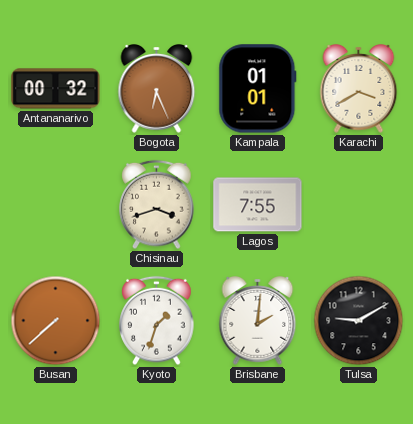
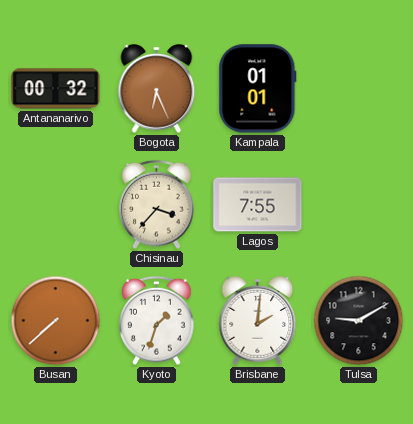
Karachi: 3:40 -> none
Chisinau: 3:42 -> 3:37
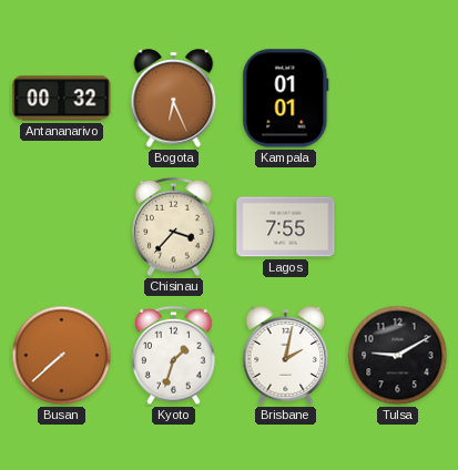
Brisbane: 2:01 -> 2:02
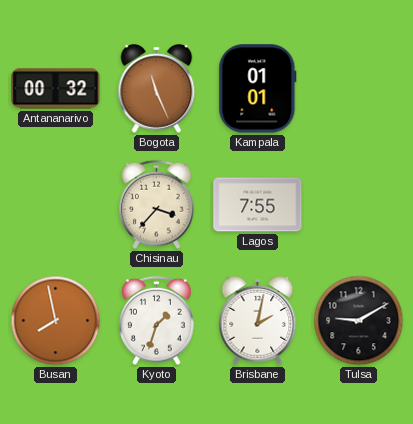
Bogota: 6:26 -> 11:26
Busan: 7:38 -> 7:58
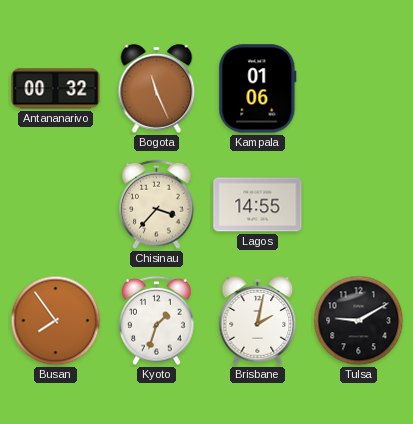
Kampala: 01:01 -> 01:06
Lagos: 7:55 -> 14:55
Busan: 7:58 -> 7:54
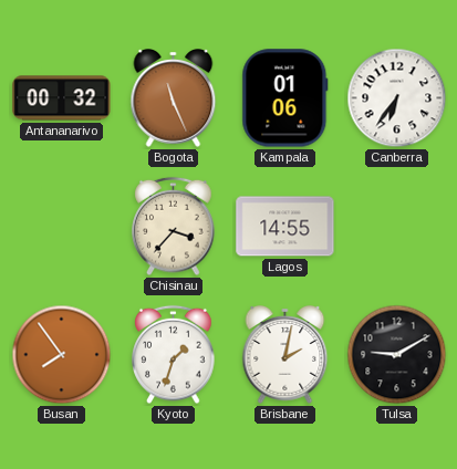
Canberra: none -> 6:36
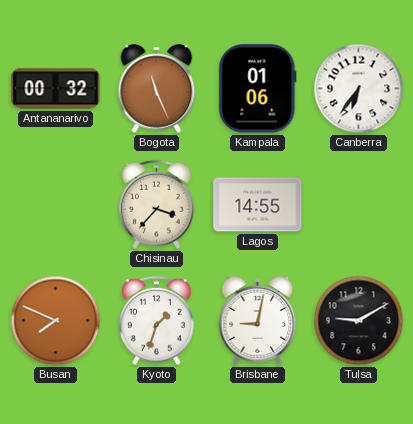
Busan: 7:54 -> 7:49
Brisbane: 2:02 -> 9:02
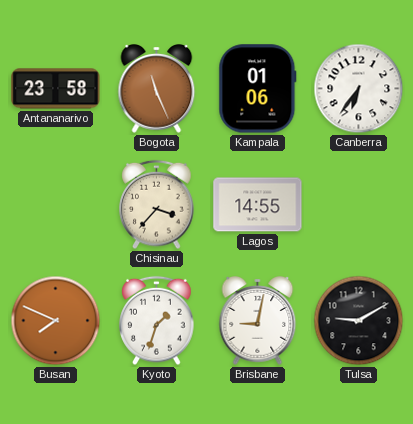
Antananarivo: 00:32 -> 23:58
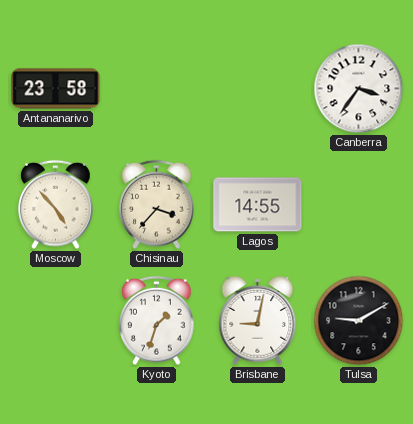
Bogota: 11:26 -> none
Kampala: 01:06 -> none
Canberra: 6:36 -> 3:36
Moscow: none -> 4:53
Busan: 7:49 -> none
